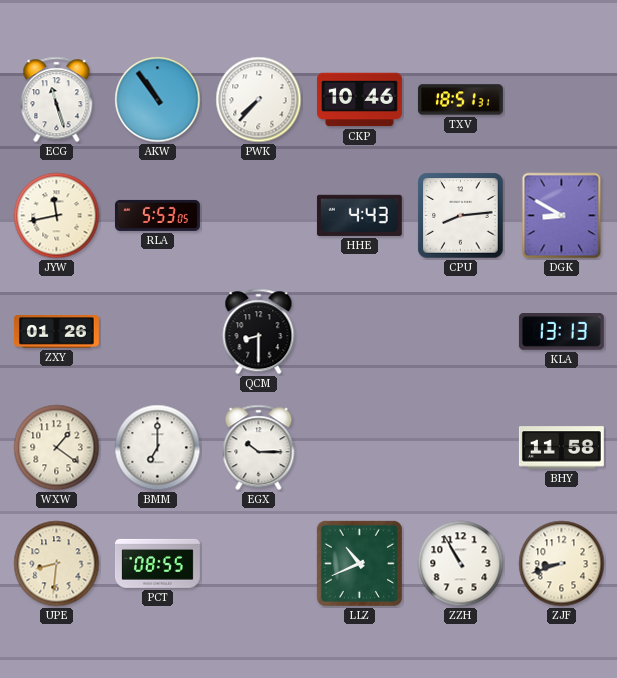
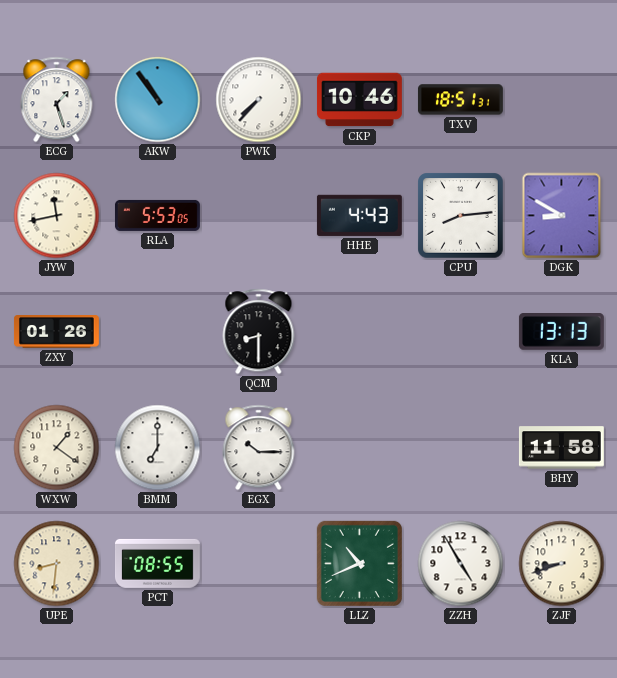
ECG: 11:27 -> 1:27
ZZH: 10:55 -> 4:55
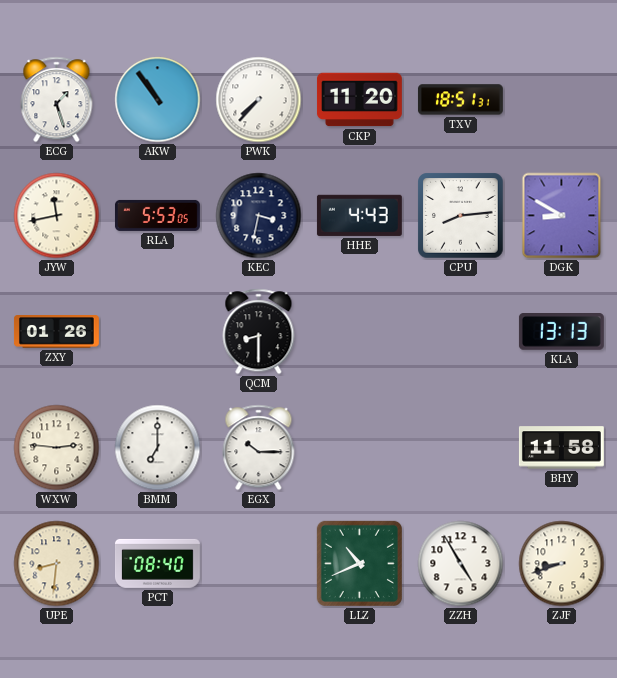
CKP: 10:46 -> 11:20
KEC: none -> 3:32
WXW: 1:21 -> 2:46
PCT: 08:55 -> 08:40
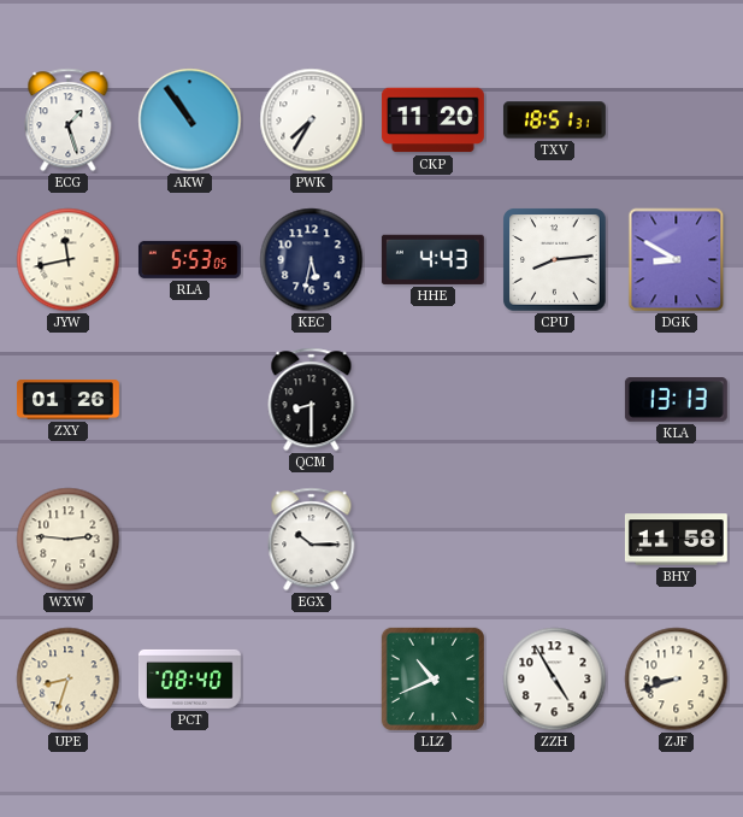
PWK: 7:37 -> 7:35
KEC: 3:32 -> 5:32
BMM: 7:00 -> none
UPE: 8:31 -> 8:33
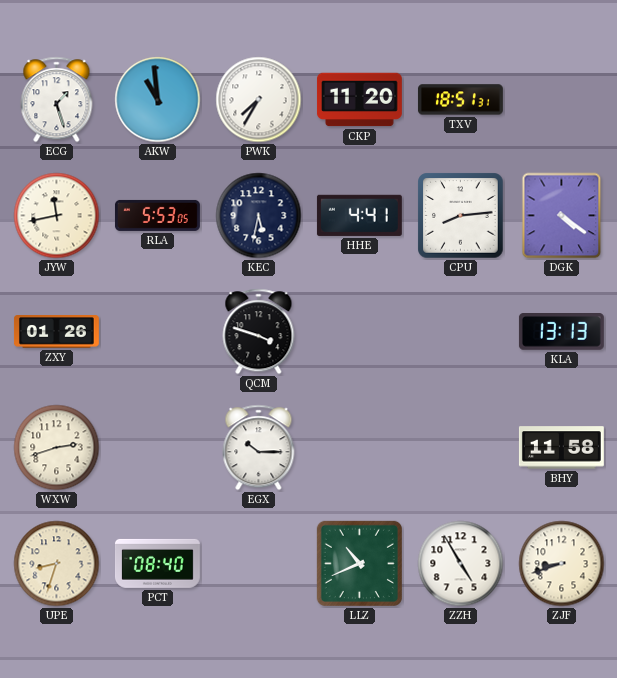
AKW: 10:54 -> 10:59
HHE: 4:43 -> 4:41
DGK: 8:50 -> 4:21
QCM: 8:30 -> 3:48
WXW: 2:46 -> 2:42
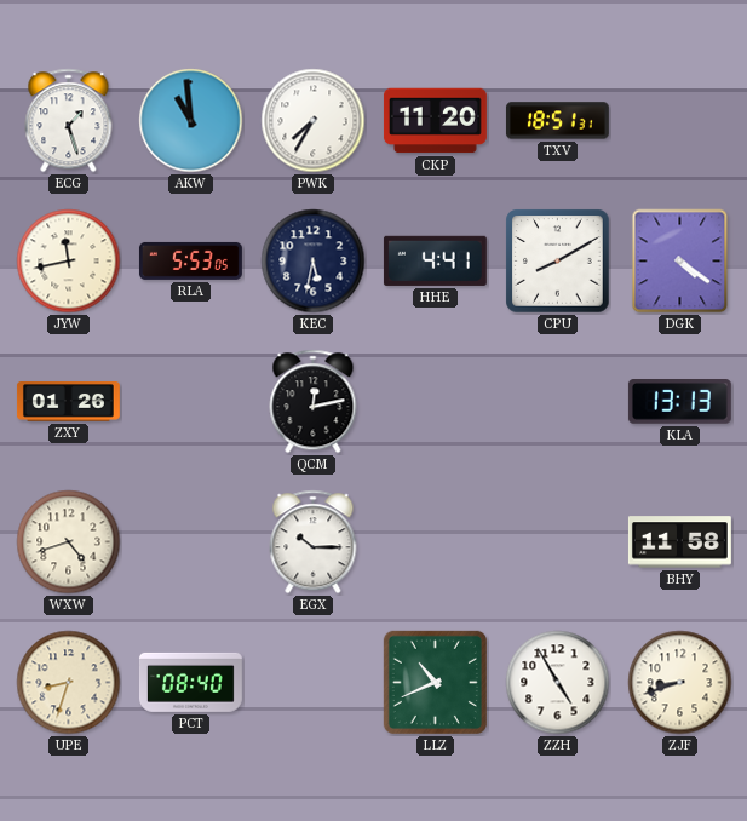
CPU: 8:14 -> 8:10
QCM: 3:48 -> 12:13
WXW: 2:42 -> 4:42
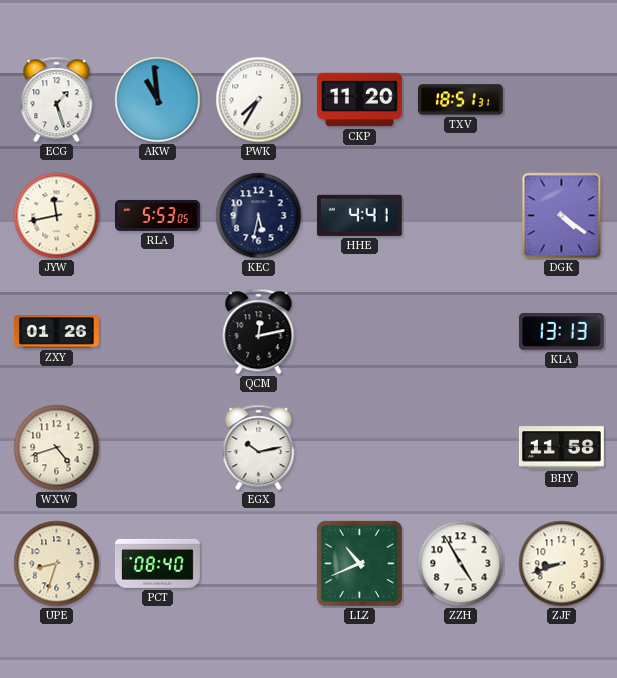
CPU: 8:10 -> none
EGX: 10:15 -> 10:13
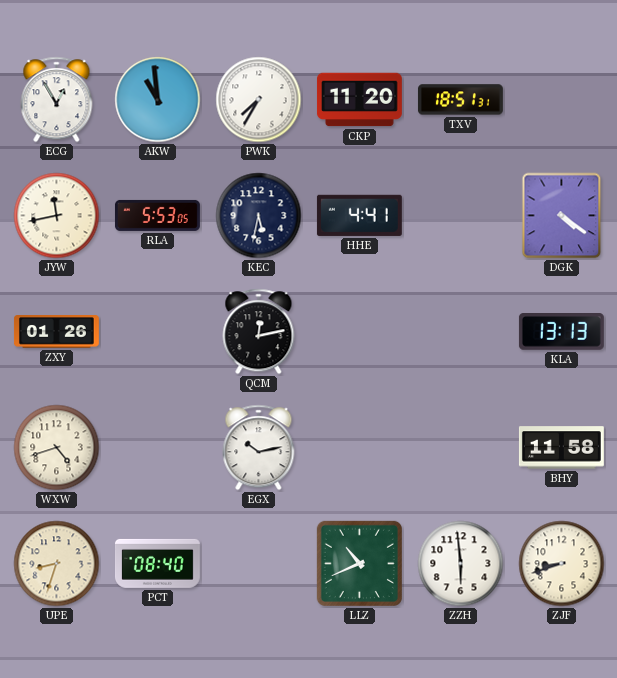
ECG: 1:27 -> 12:55
ZZH: 4:55 -> 5:59
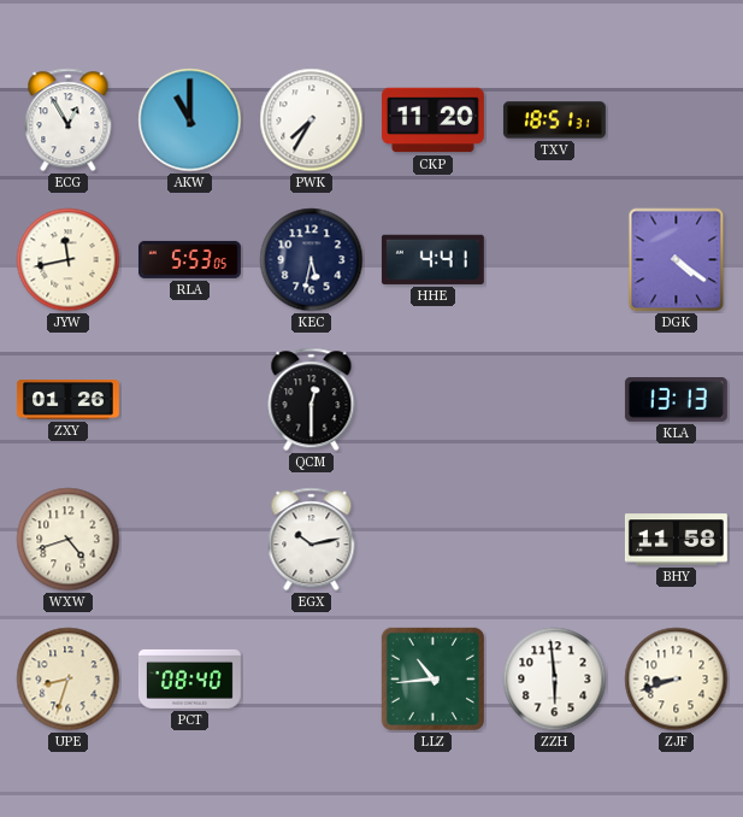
AKW: 10:59 -> 11:00
QCM: 12:13 -> 12:30
LLZ: 10:41 -> 10:44
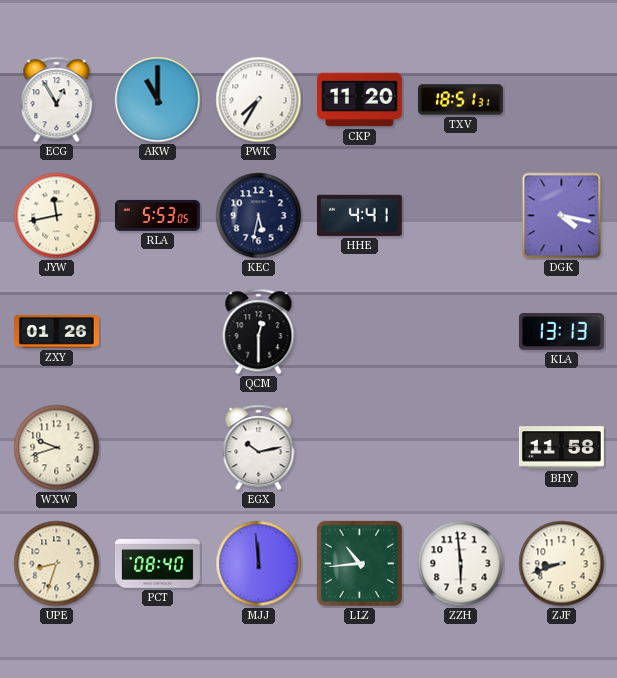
DGK: 4:21 -> 4:17
WXW: 4:42 -> 9:42
MJJ: none -> 11:59
